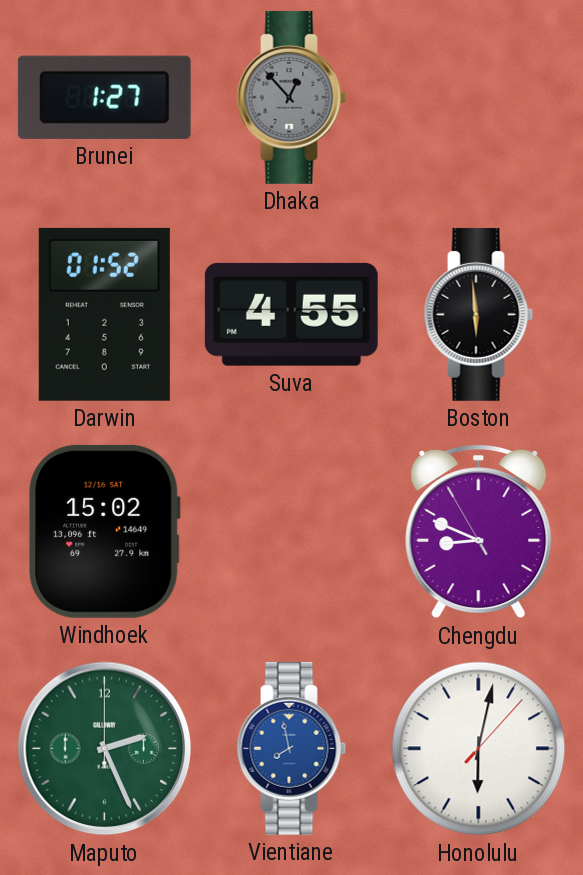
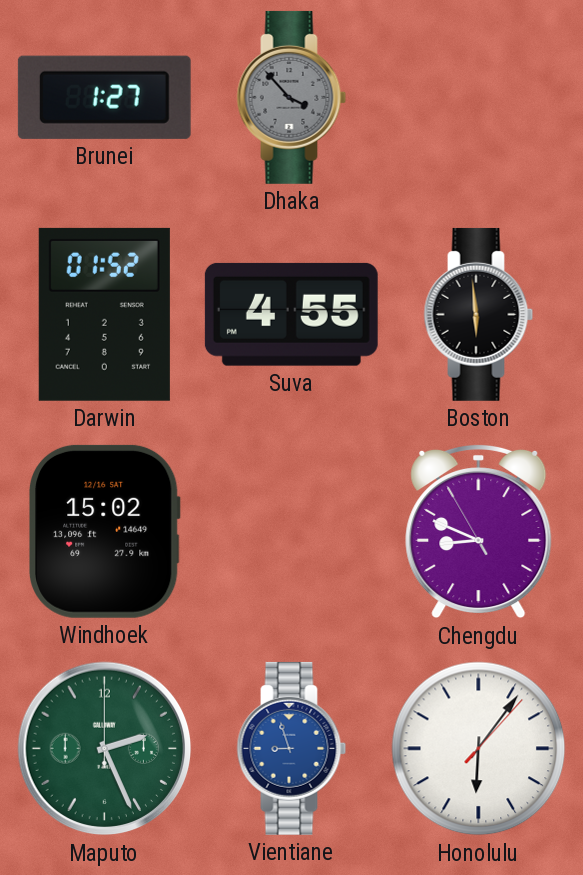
Dhaka: 12:53 -> 3:53
Vientiane: 7:58 -> 8:57
Honolulu: 6:02 -> 6:06
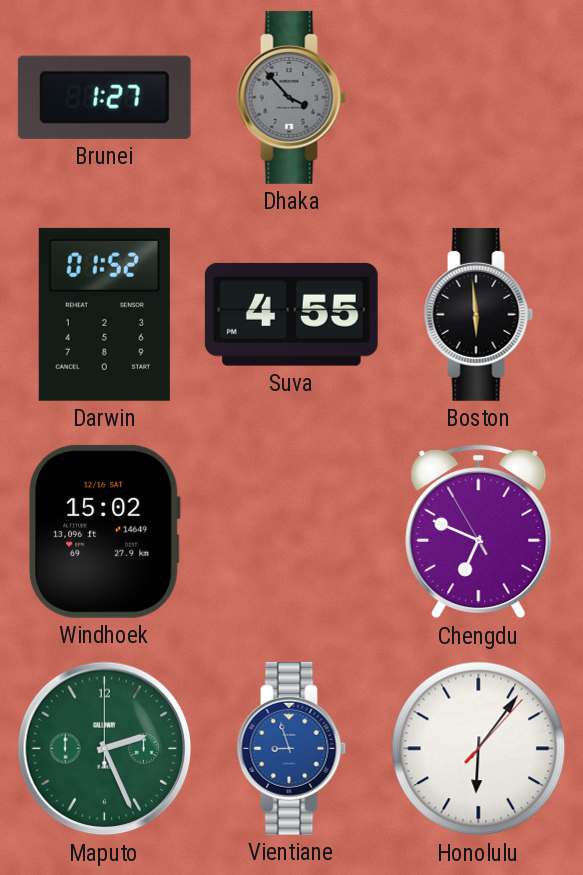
Chengdu: 8:48 -> 6:48
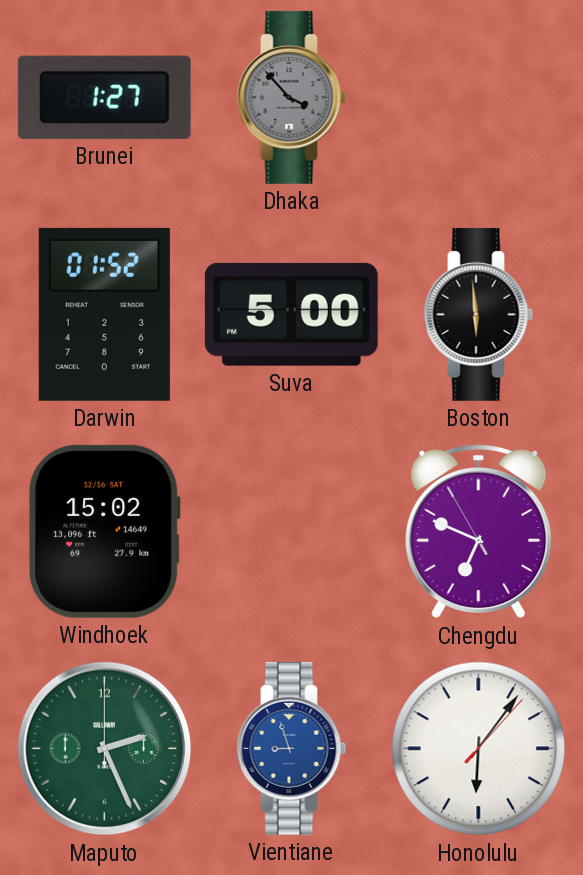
Suva: 4:55 -> 5:00
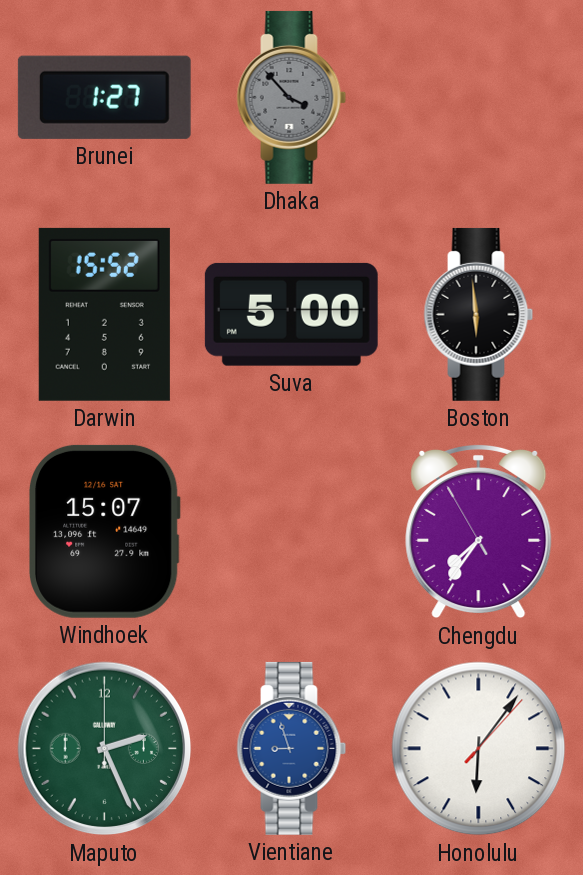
Darwin: 01:52 -> 15:52
Windhoek: 15:02 -> 15:07
Chengdu: 6:48 -> 7:35
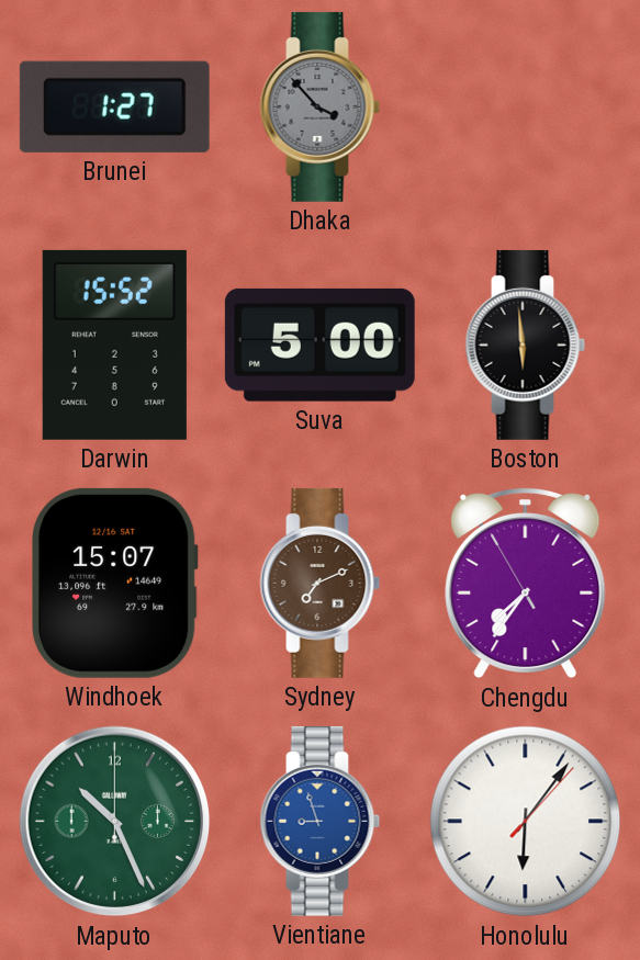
Sydney: none -> 7:11
Maputo: 2:26 -> 10:26
